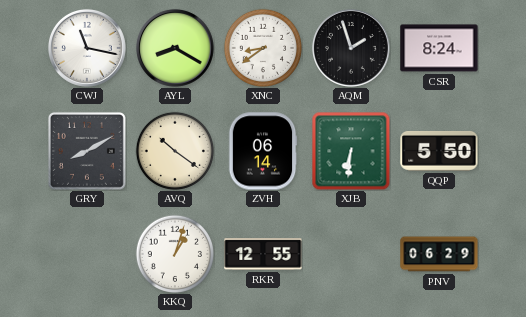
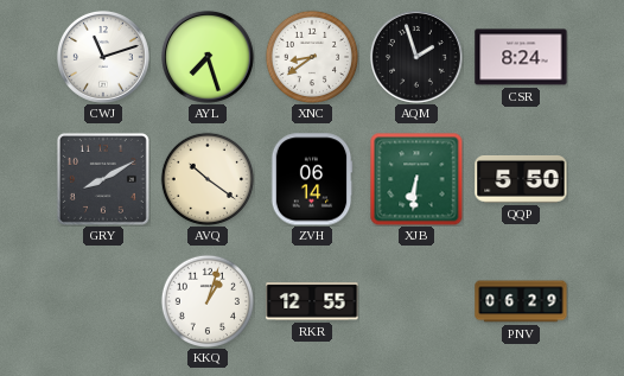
CWJ: 11:17 -> 11:12
AYL: 8:20 -> 7:27
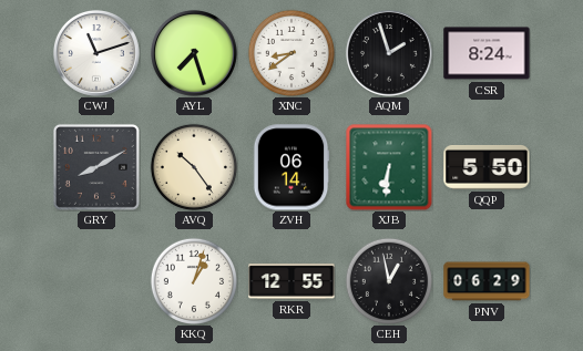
AVQ: 10:21 -> 10:24
CEH: none -> 12:58
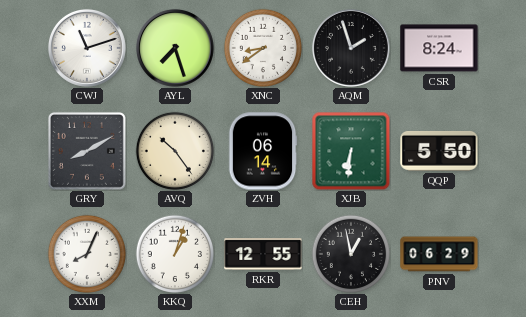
XXM: none -> 8:04
